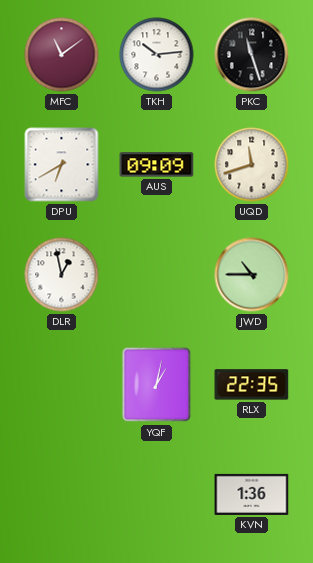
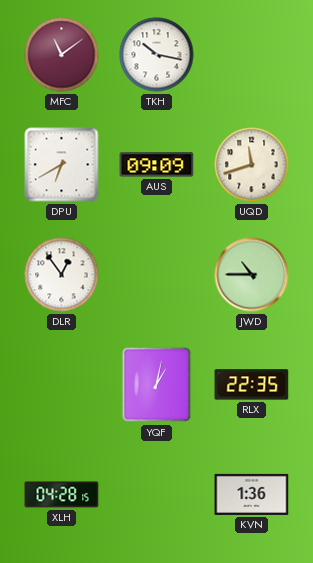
TKH: 10:14 -> 10:17
PKC: 11:27 -> none
DLR: 12:58 -> 12:54
XLH: none -> 04:28
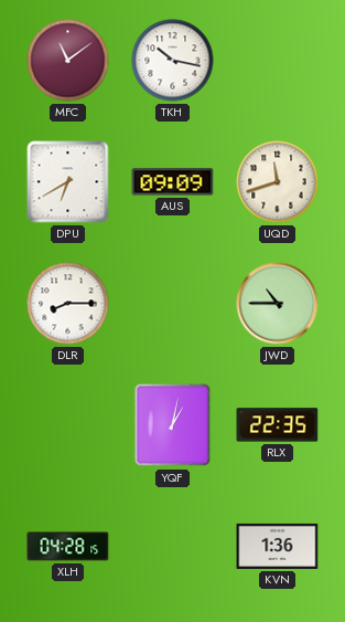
DLR: 12:54 -> 8:15
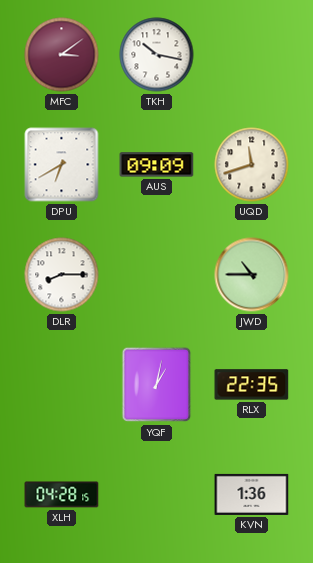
MFC: 11:09 -> 3:09
